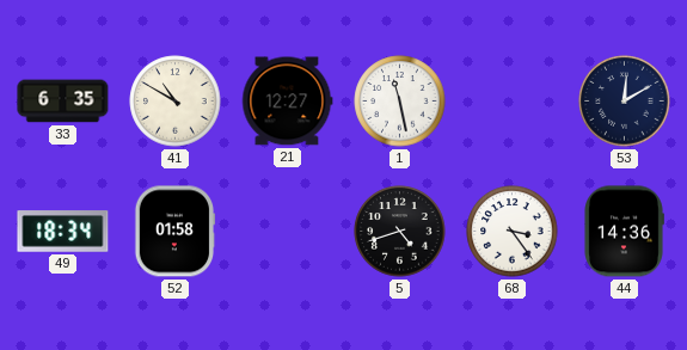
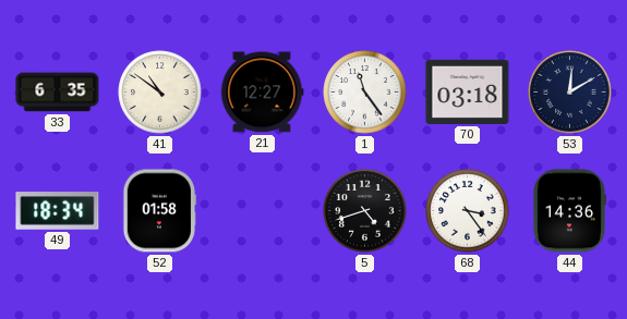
41: 10:50 -> 10:51
1: 11:28 -> 11:24
70: none -> 03:18
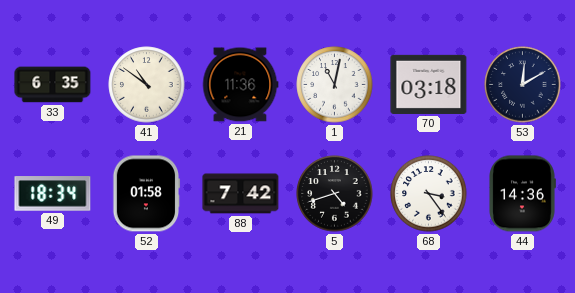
21: 12:27 -> 11:36
1: 11:24 -> 11:02
88: none -> 7:42
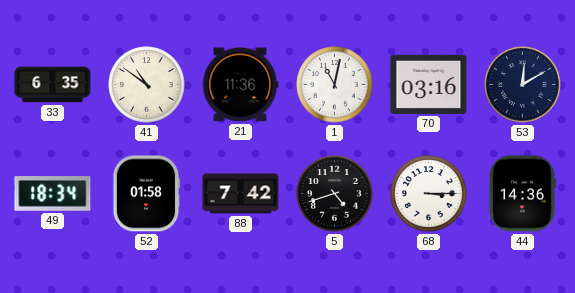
70: 03:18 -> 03:16
68: 3:24 -> 3:15
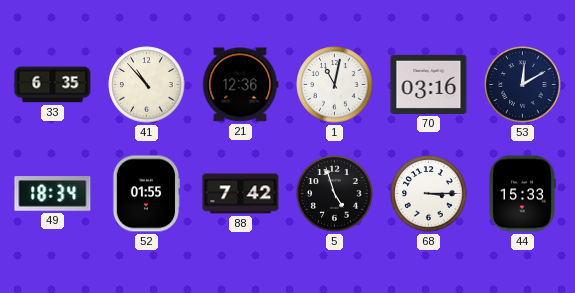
41: 10:51 -> 10:53
21: 11:36 -> 12:36
52: 01:58 -> 01:55
5: 4:42 -> 4:57
44: 14:36 -> 15:33
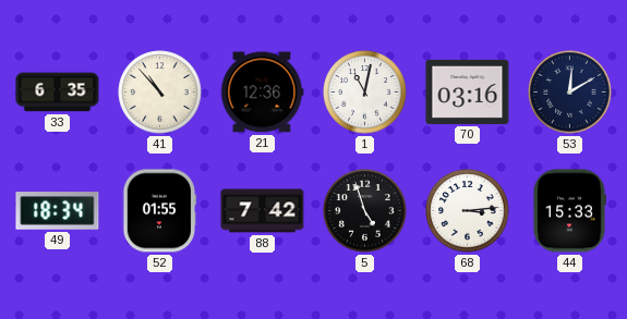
68: 3:15 -> 3:14
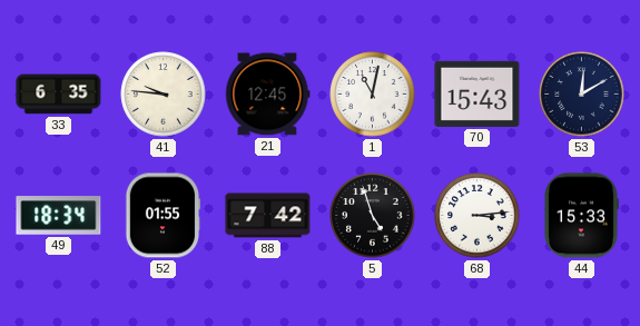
41: 10:53 -> 9:46
21: 12:36 -> 12:45
70: 03:16 -> 15:43
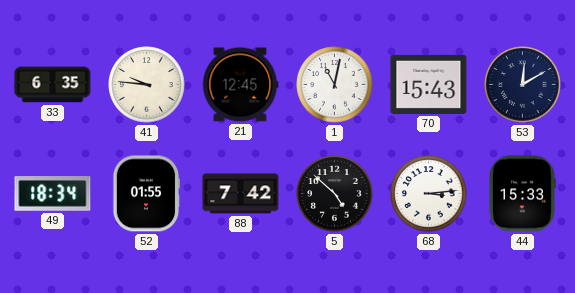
5: 4:57 -> 4:52
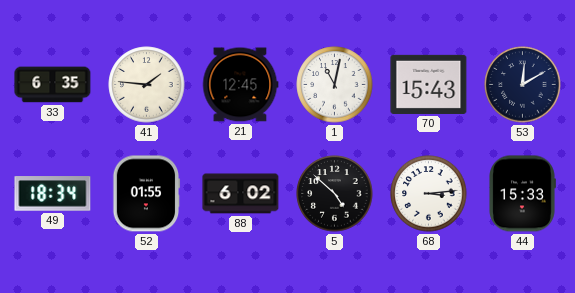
41: 9:46 -> 1:46
88: 7:42 -> 6:02
